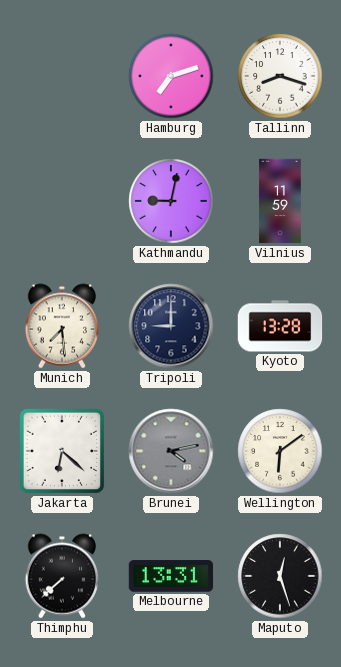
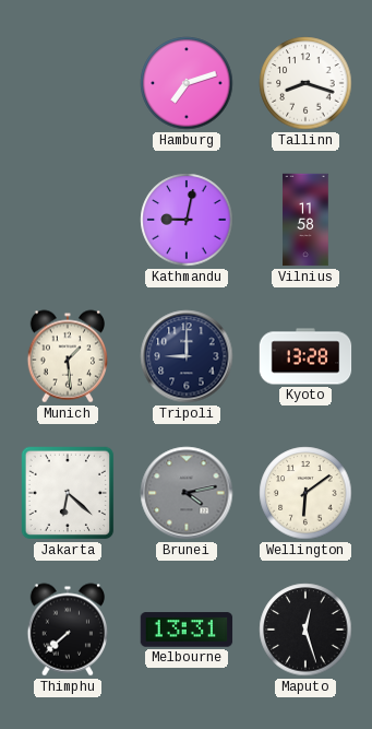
Vilnius: 11:59 -> 11:58
Munich: 7:29 -> 1:29
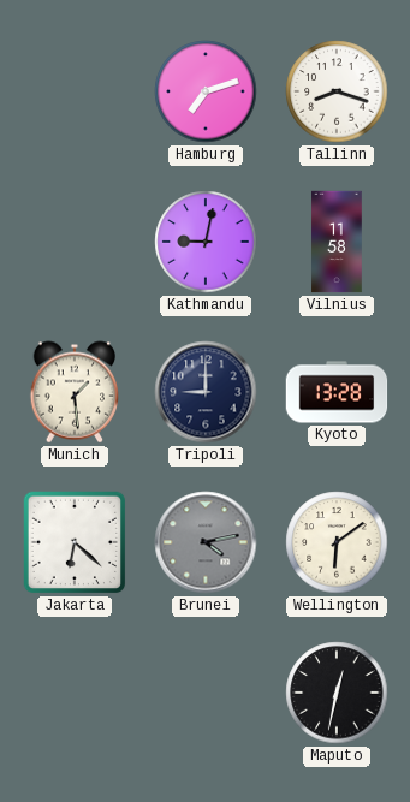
Thimphu: 7:38 -> none
Melbourne: 13:31 -> none
Maputo: 12:27 -> 12:32
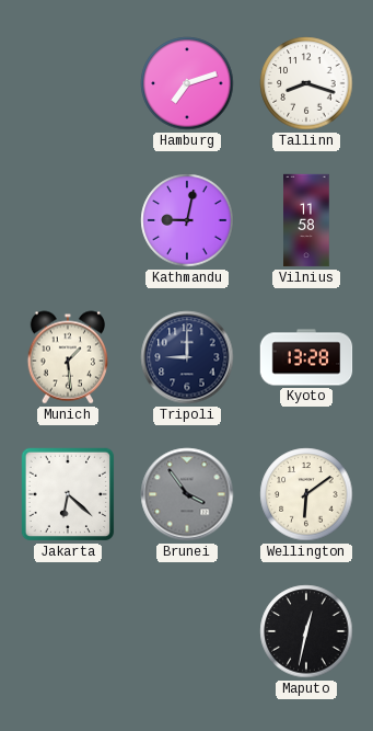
Brunei: 4:13 -> 3:54
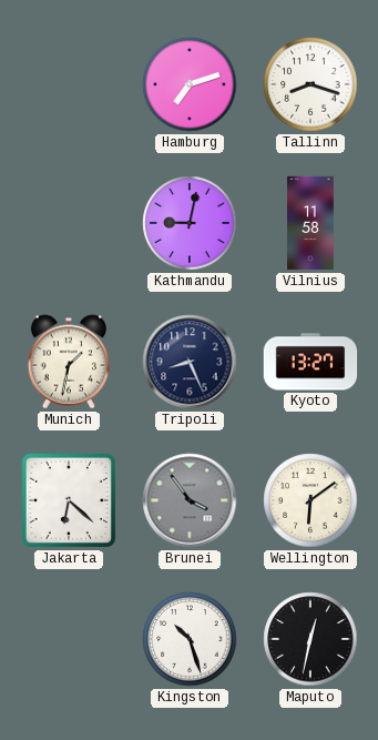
Munich: 1:29 -> 1:32
Tripoli: 9:00 -> 8:26
Kyoto: 13:28 -> 13:27
Kingston: none -> 10:27
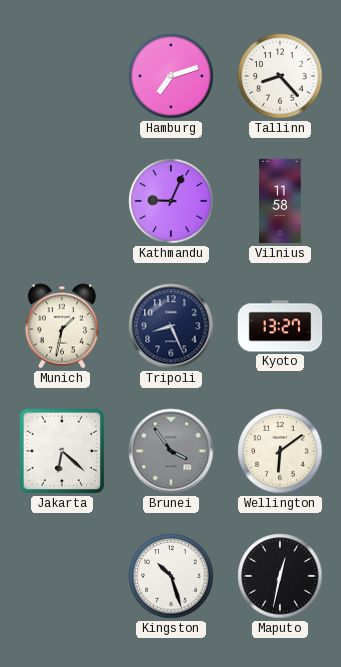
Tallinn: 8:18 -> 8:23
Kathmandu: 9:02 -> 9:04
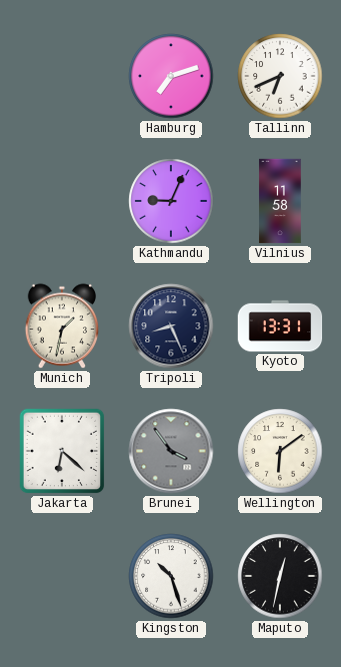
Tallinn: 8:23 -> 6:41
Kyoto: 13:27 -> 13:31
